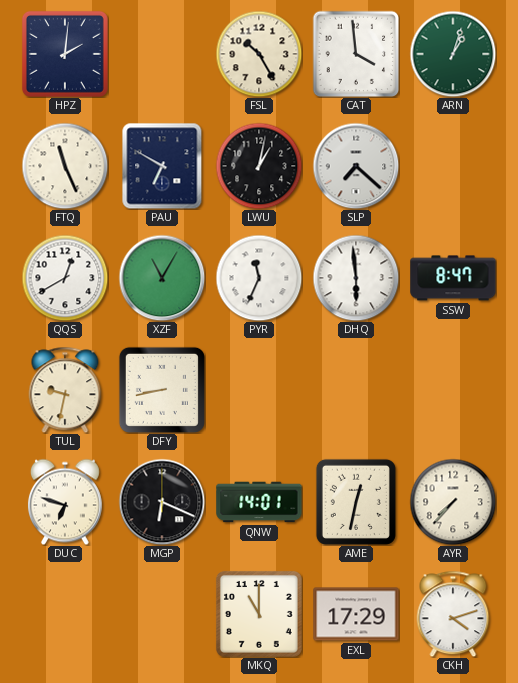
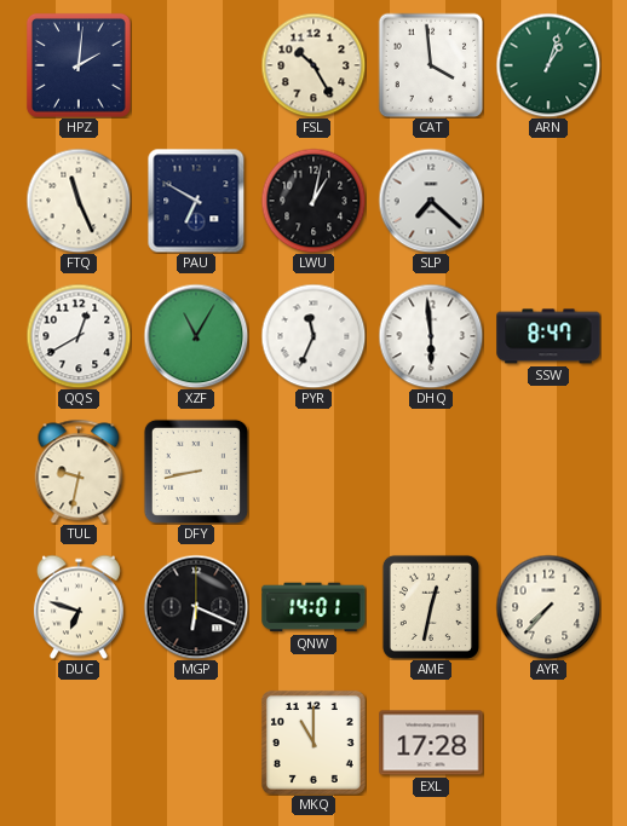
EXL: 17:29 -> 17:28
CKH: 4:12 -> none
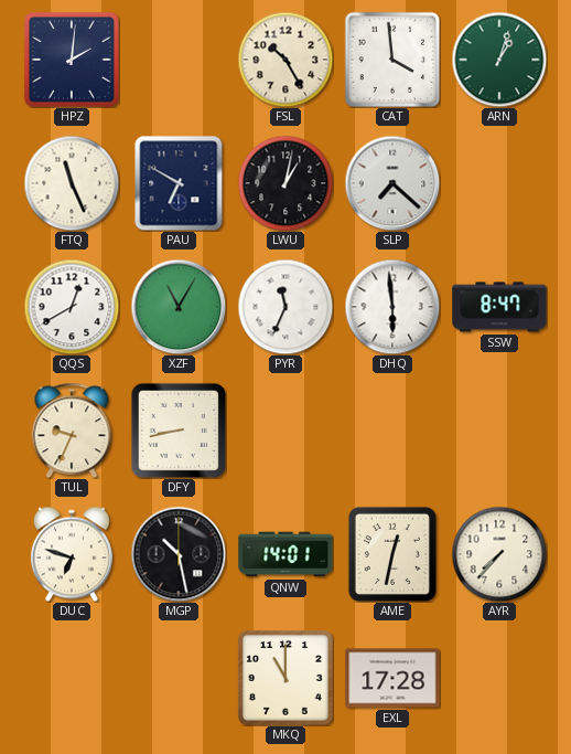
TUL: 9:32 -> 9:34
MGP: 6:19 -> 10:28
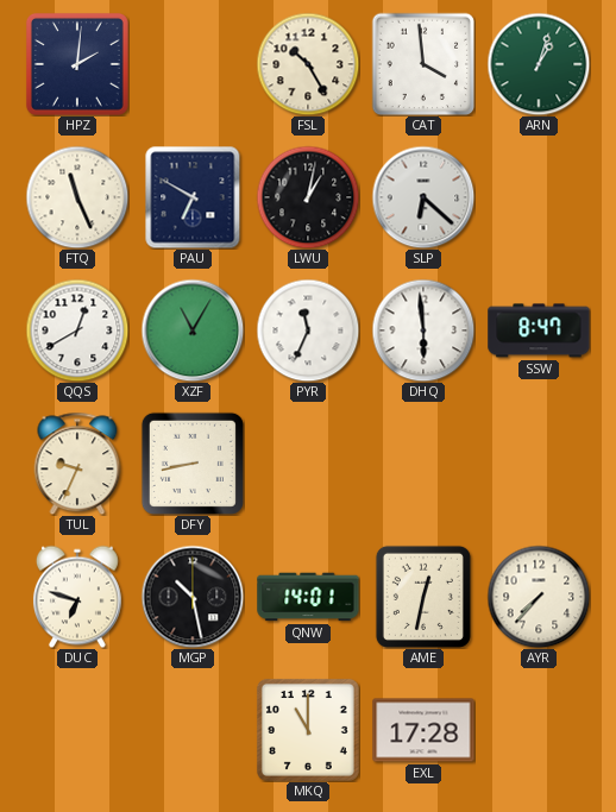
SLP: 7:22 -> 6:22
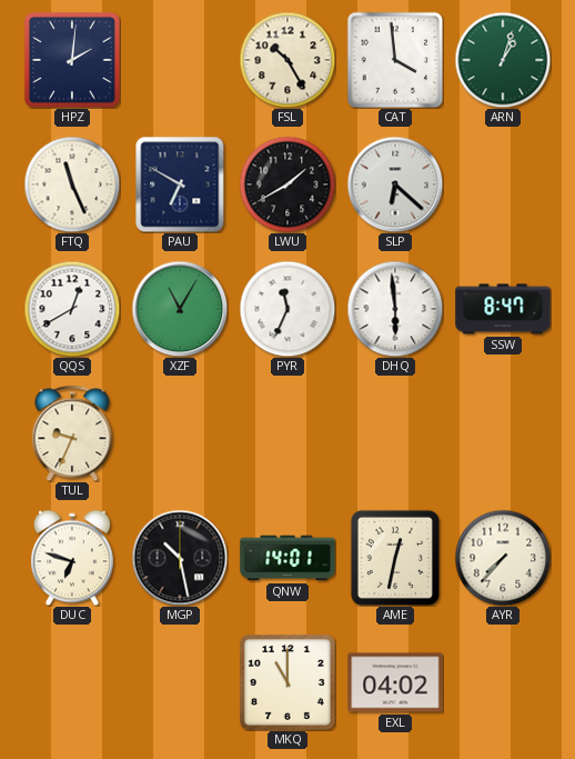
LWU: 1:02 -> 1:40
DFY: 8:43 -> none
EXL: 17:28 -> 04:02
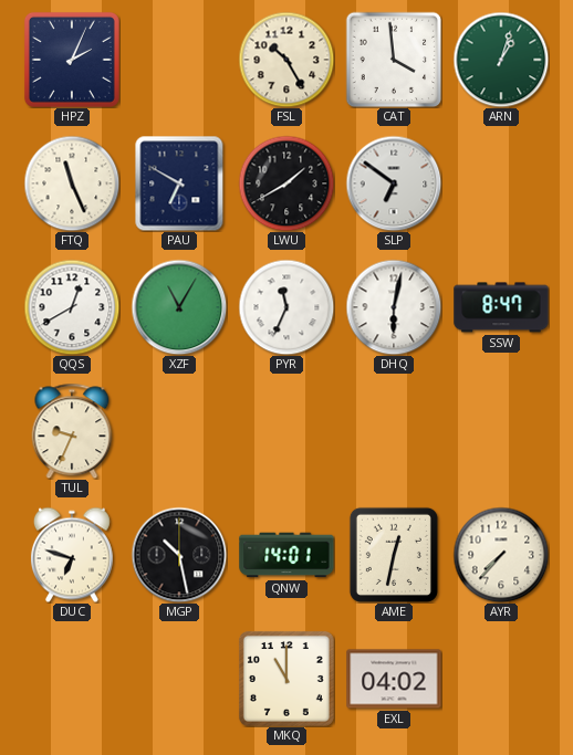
HPZ: 2:01 -> 2:04
SLP: 6:22 -> 6:51
DHQ: 5:59 -> 6:02
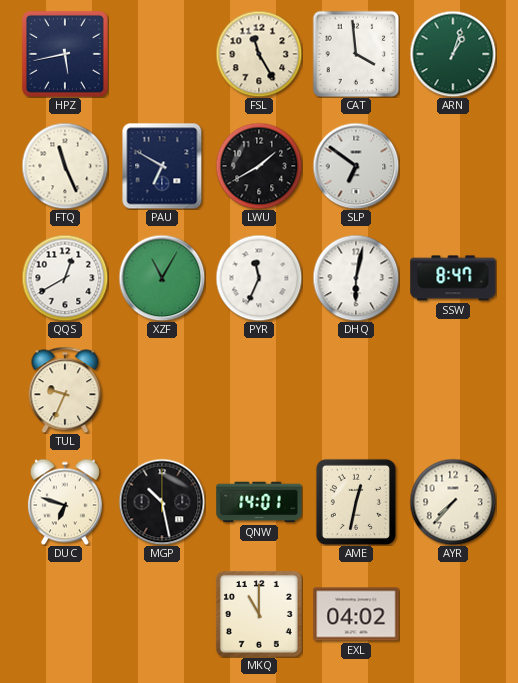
HPZ: 2:04 -> 5:43
FSL: 10:25 -> 11:25
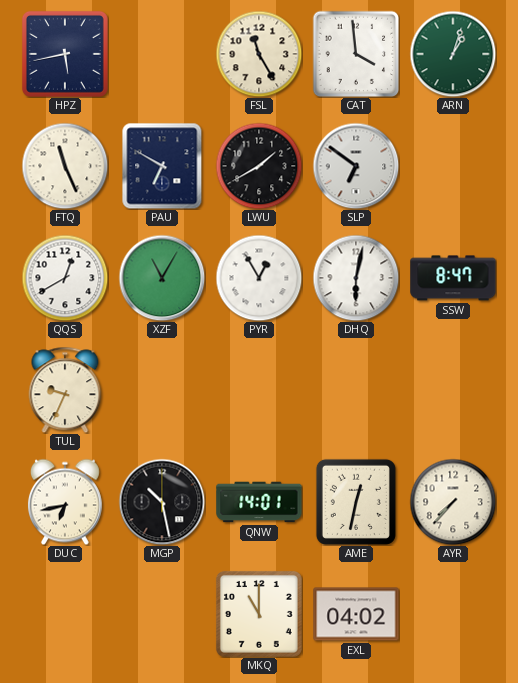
PYR: 11:34 -> 12:55
DUC: 6:48 -> 6:43
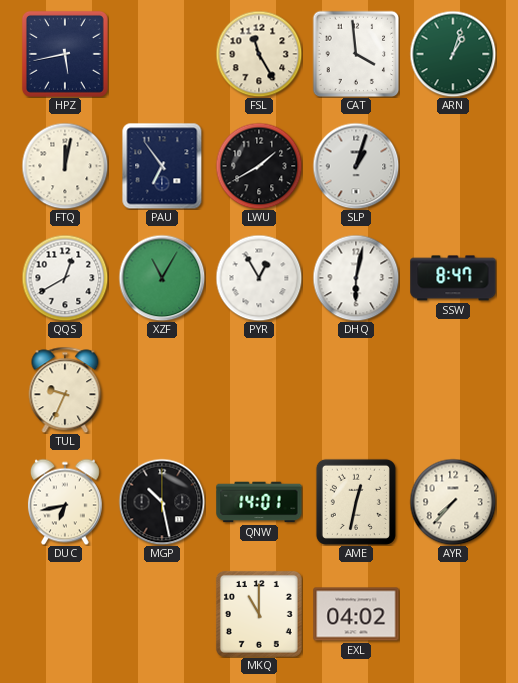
FTQ: 11:26 -> 12:02
PAU: 6:50 -> 6:54
SLP: 6:51 -> 1:03
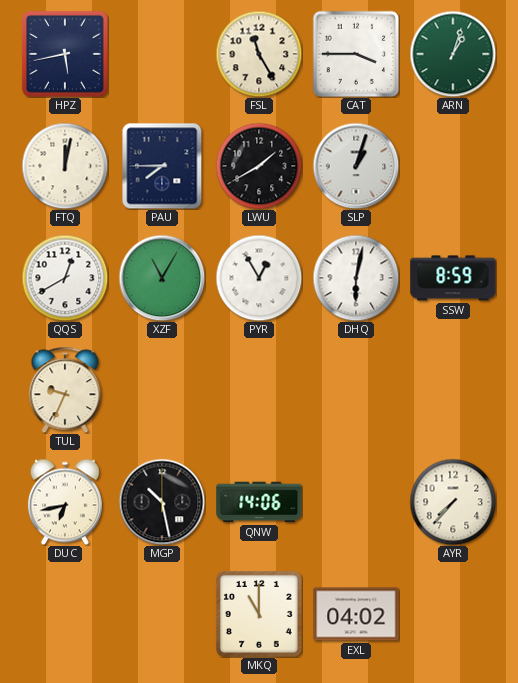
CAT: 3:59 -> 3:45
PAU: 6:54 -> 7:45
SSW: 8:47 -> 8:59
QNW: 14:01 -> 14:06
AME: 12:32 -> none
